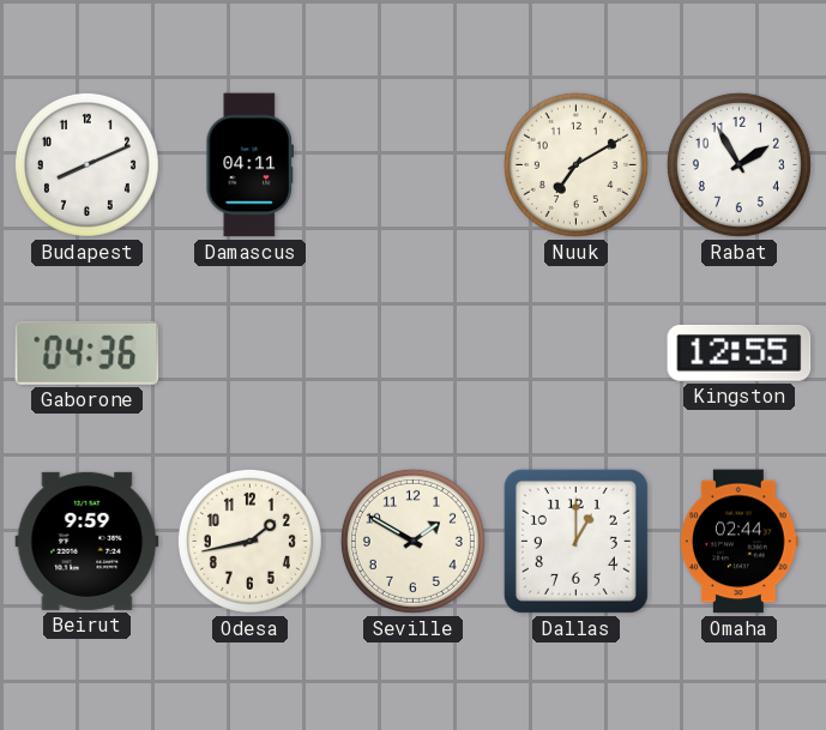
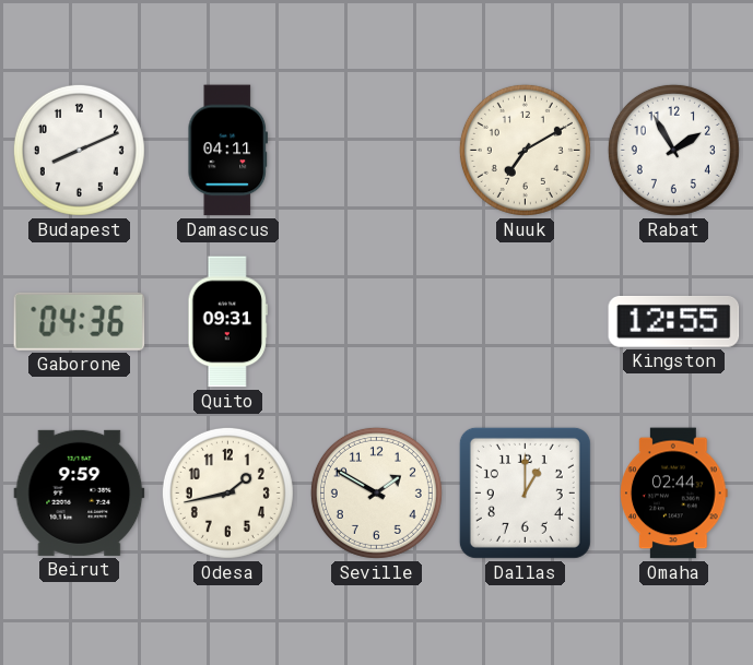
Quito: none -> 09:31
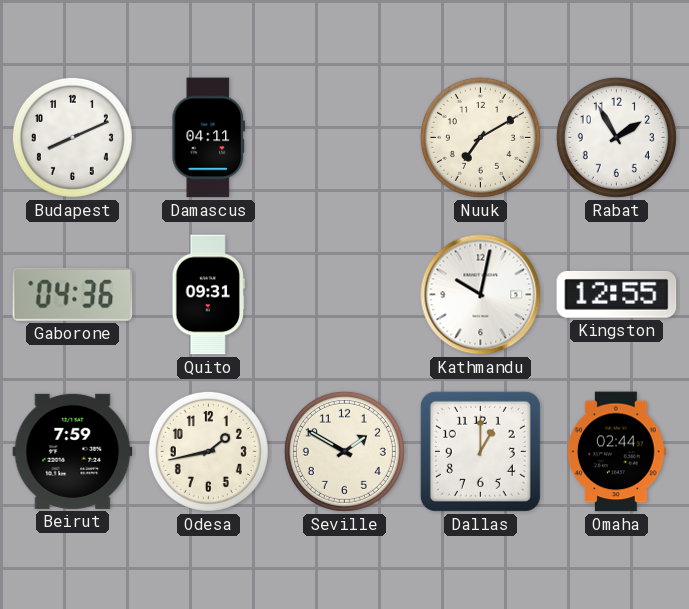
Kathmandu: none -> 10:02
Beirut: 9:59 -> 7:59
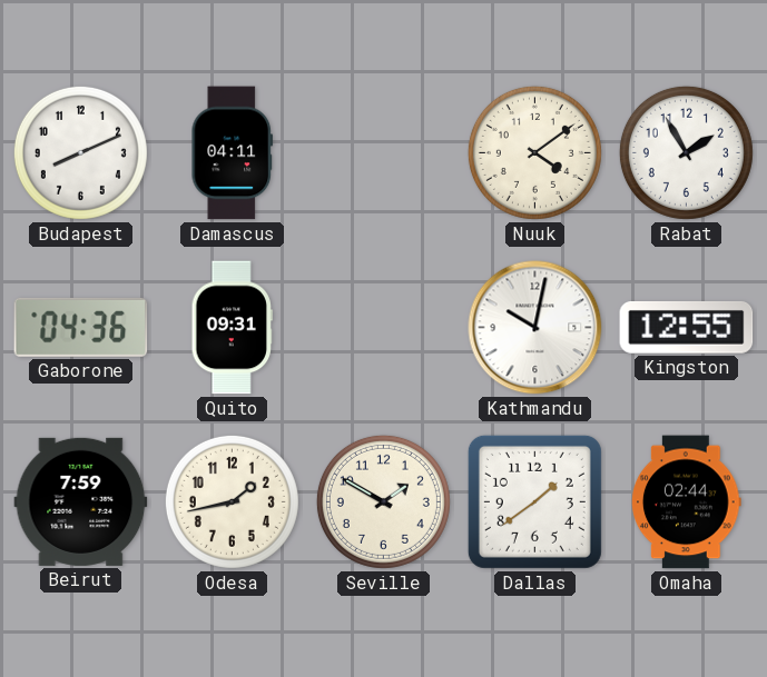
Nuuk: 7:10 -> 4:09
Dallas: 1:00 -> 1:39
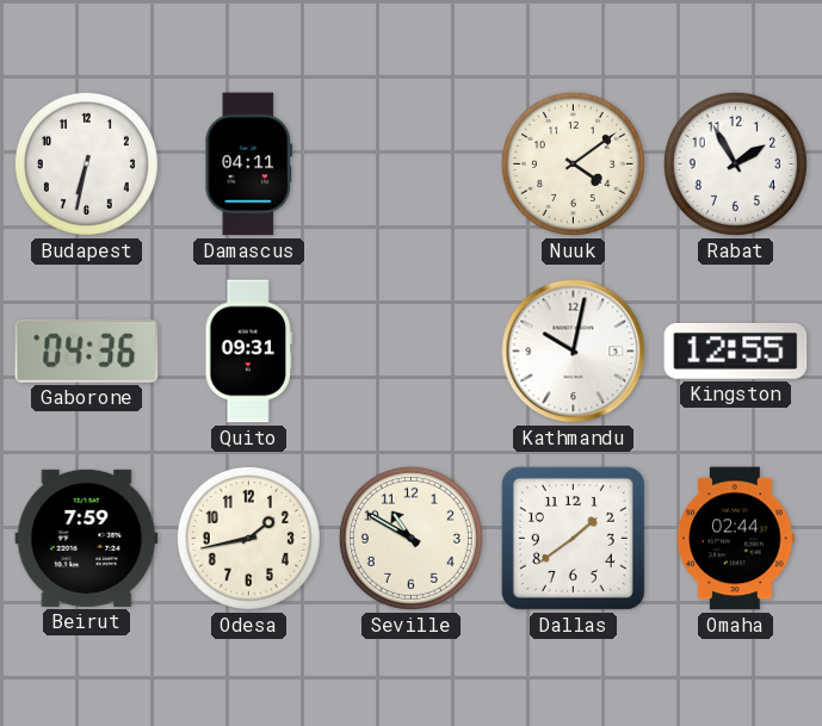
Budapest: 8:11 -> 6:32
Seville: 1:50 -> 10:50
